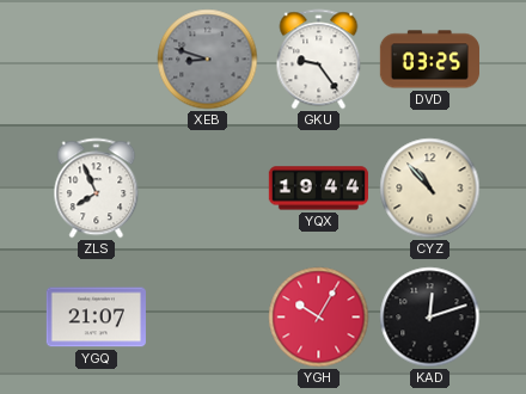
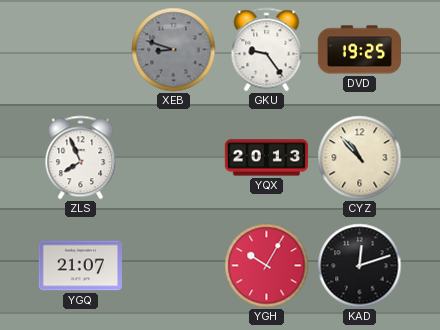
DVD: 03:25 -> 19:25
YQX: 19:44 -> 20:13
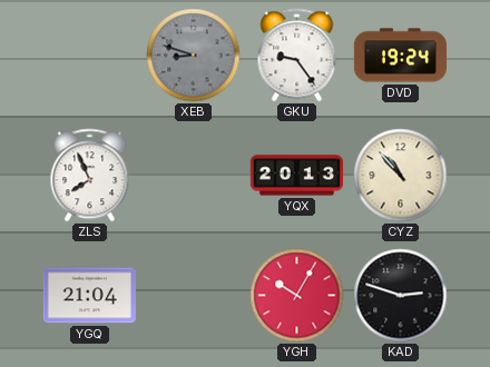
DVD: 19:25 -> 19:24
YGQ: 21:07 -> 21:04
KAD: 12:12 -> 2:48
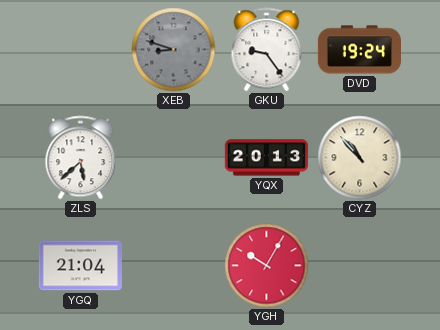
ZLS: 7:56 -> 5:38
KAD: 2:48 -> none
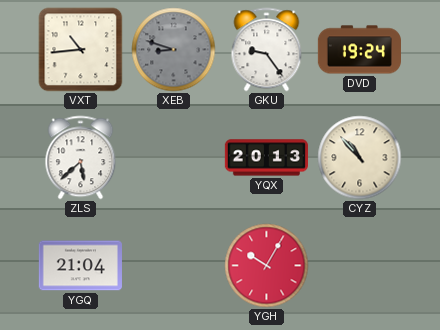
VXT: none -> 10:44
